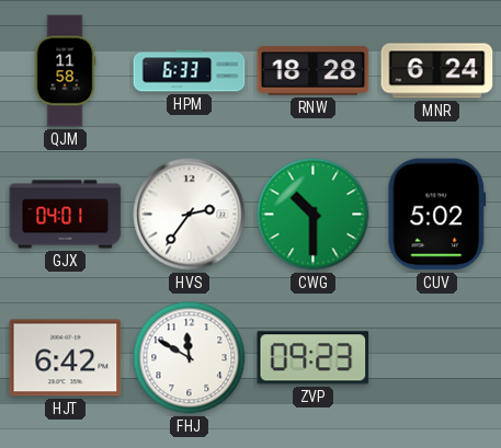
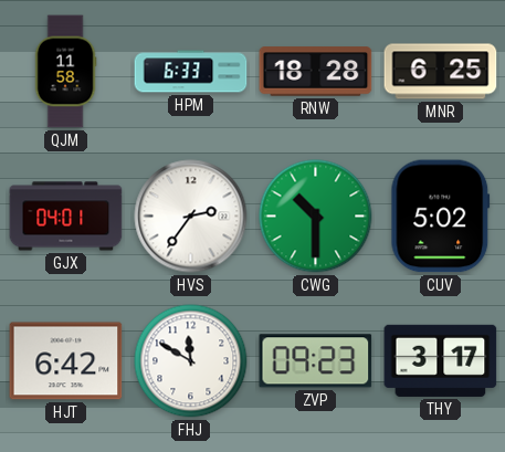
MNR: 6:24 -> 6:25
THY: none -> 3:17
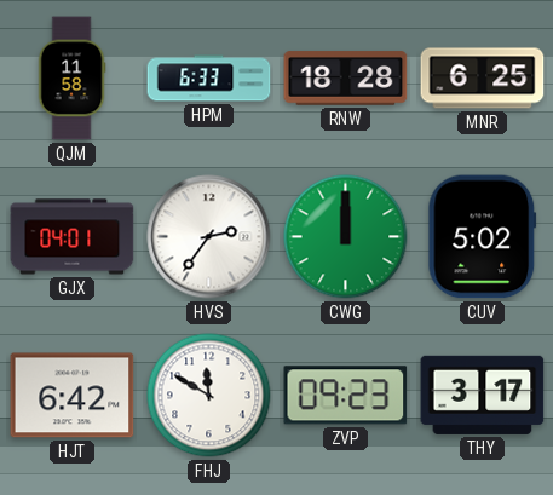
CWG: 10:30 -> 12:00
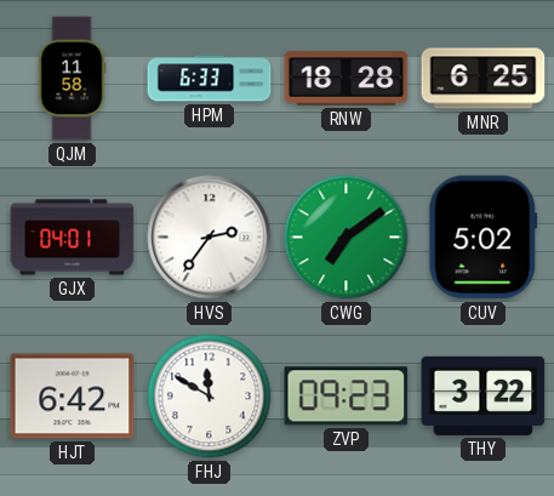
CWG: 12:00 -> 7:09
THY: 3:17 -> 3:22
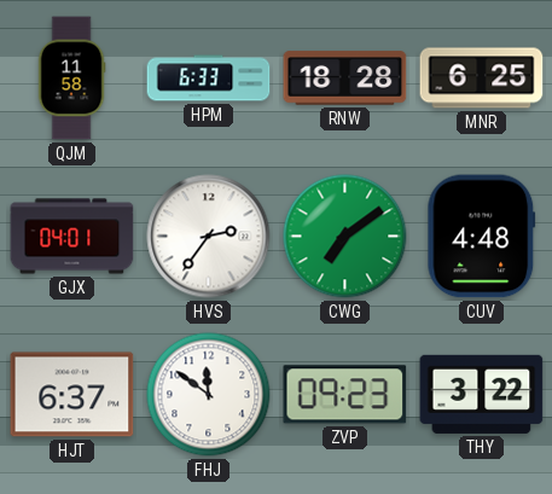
CUV: 5:02 -> 4:48
HJT: 6:42 -> 6:37
FHJ: 11:50 -> 11:51
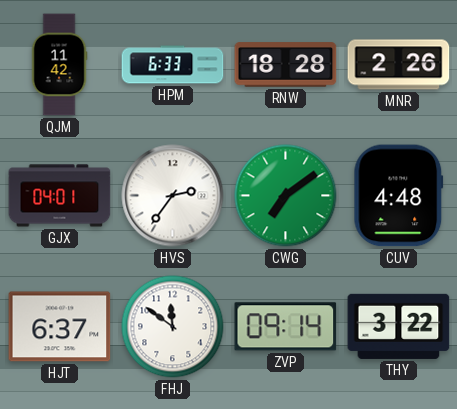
QJM: 11:58 -> 11:42
MNR: 6:25 -> 2:26
ZVP: 09:23 -> 09:14
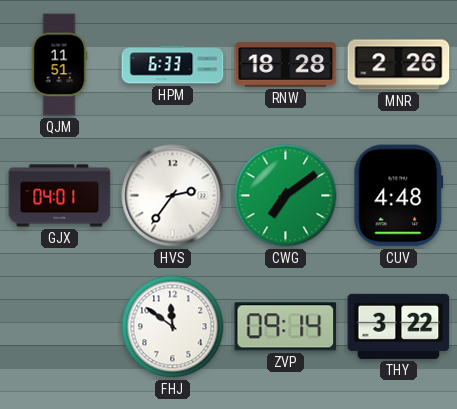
QJM: 11:42 -> 11:51
HJT: 6:37 -> none
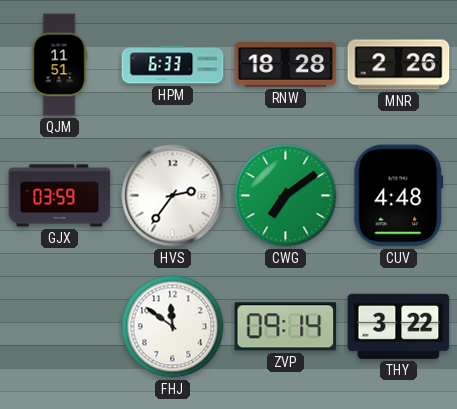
GJX: 04:01 -> 03:59
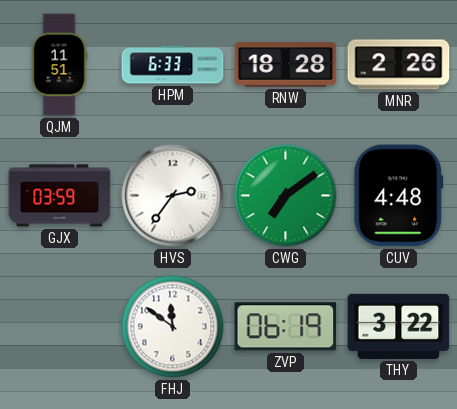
ZVP: 09:14 -> 06:19
